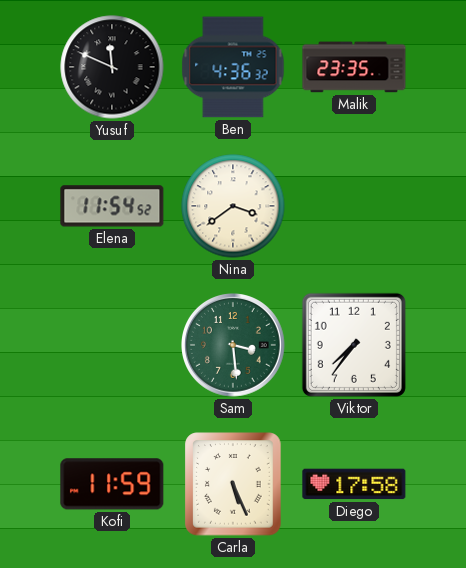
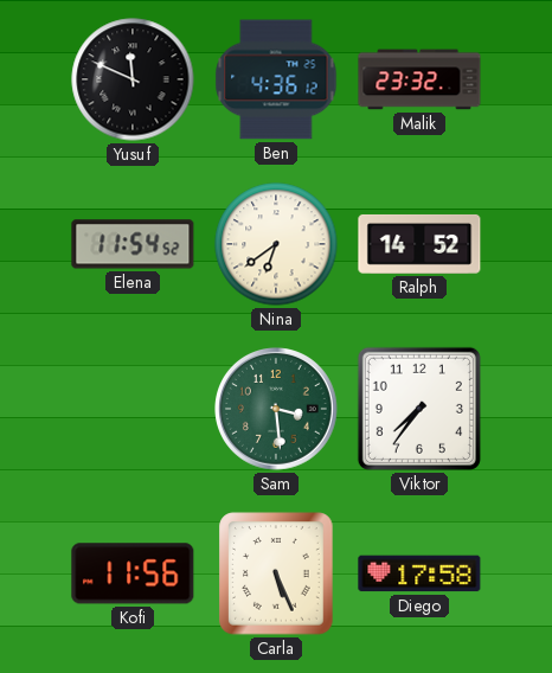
Ben: 4:36:32 -> 4:36:12
Malik: 23:35 -> 23:32
Nina: 3:39 -> 6:39
Ralph: none -> 14:52
Kofi: 11:59 -> 11:56
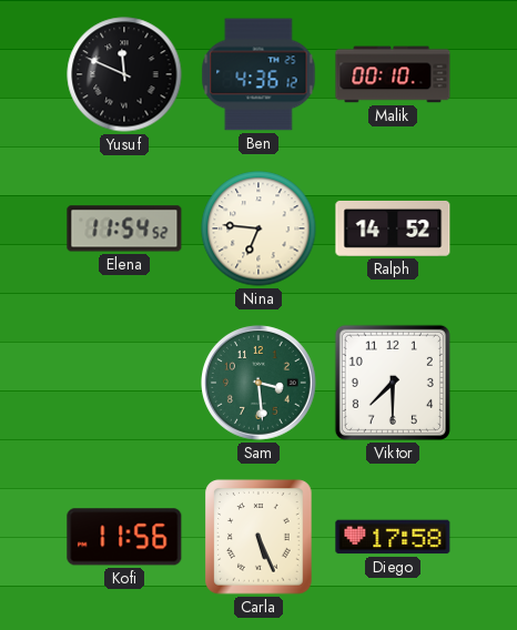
Malik: 23:32 -> 00:10
Nina: 6:39 -> 6:46
Viktor: 7:36 -> 7:30
